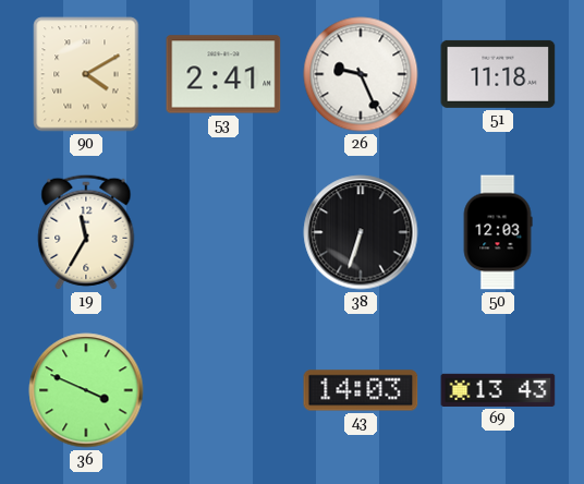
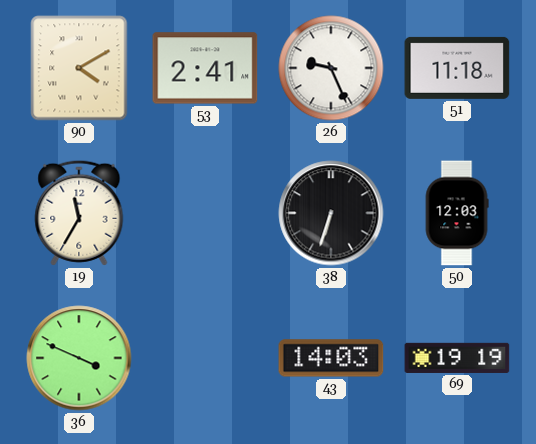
69: 13:43 -> 19:19
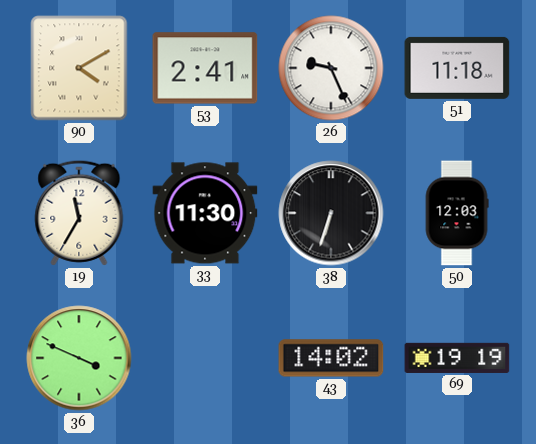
33: none -> 11:30
43: 14:03 -> 14:02
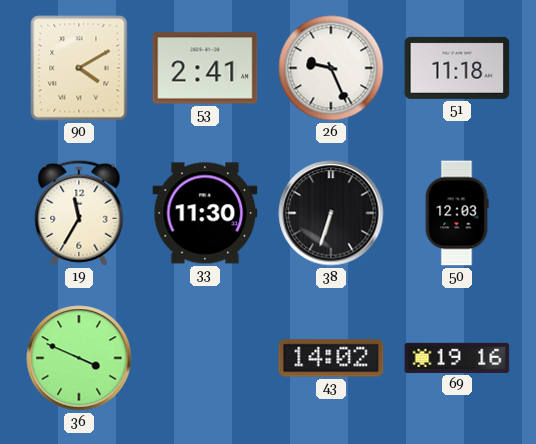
69: 19:19 -> 19:16
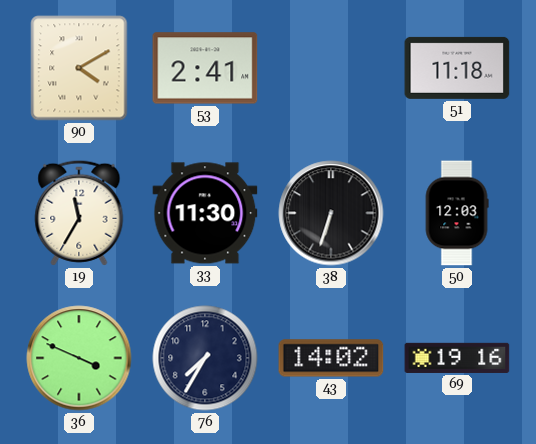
26: 9:26 -> none
76: none -> 7:35
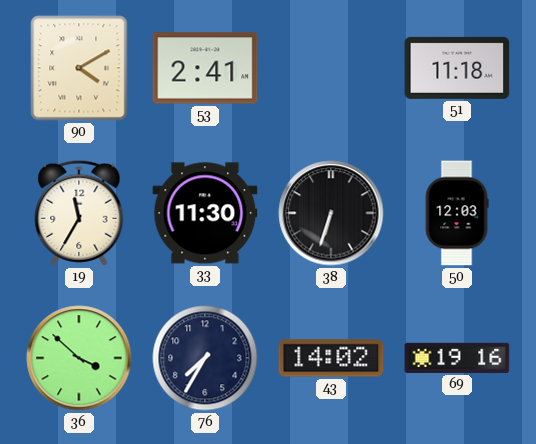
36: 3:49 -> 3:52
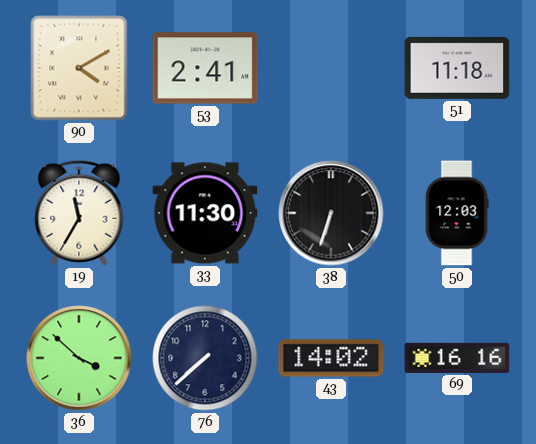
76: 7:35 -> 7:38
69: 19:16 -> 16:16
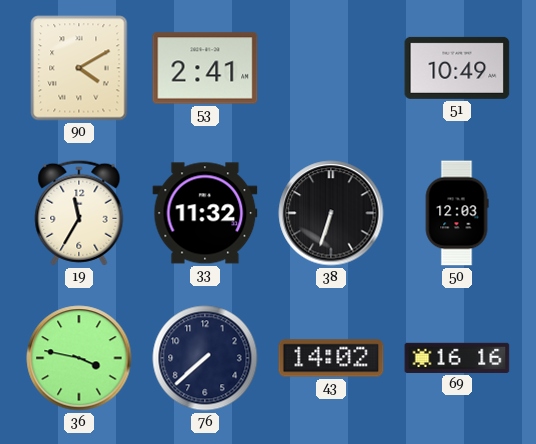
51: 11:18 -> 10:49
33: 11:30 -> 11:32
36: 3:52 -> 3:47
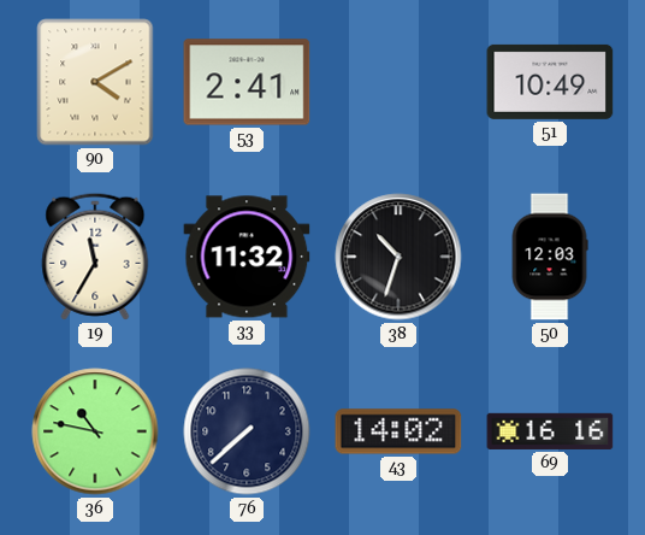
38: 6:33 -> 10:33
36: 3:47 -> 10:47
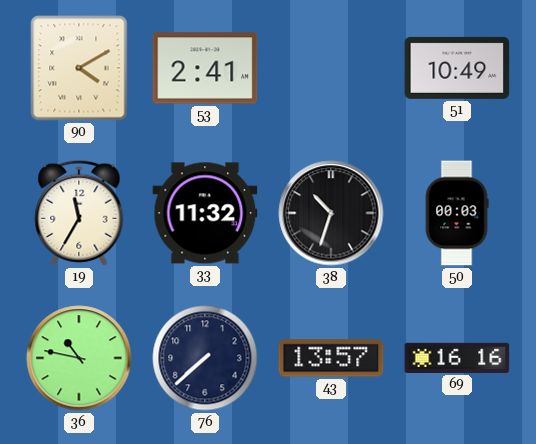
50: 12:03 -> 00:03
43: 14:02 -> 13:57
